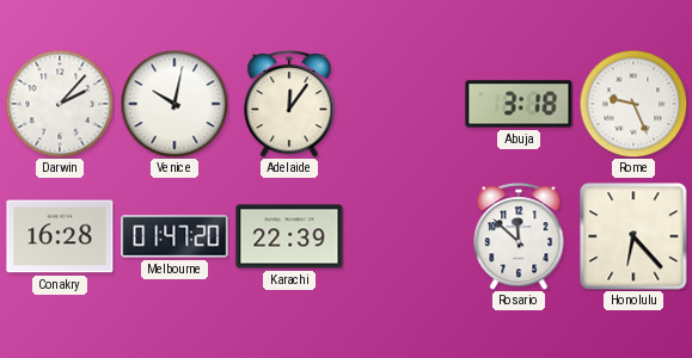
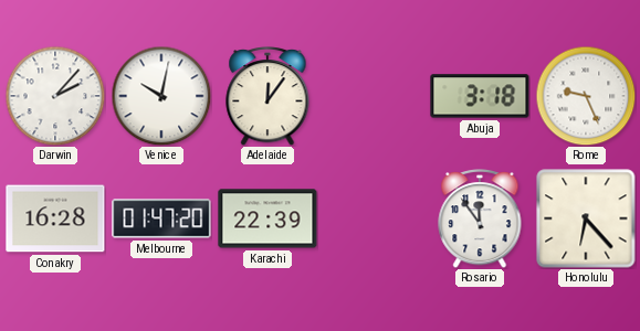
Rosario: 11:52 -> 11:54
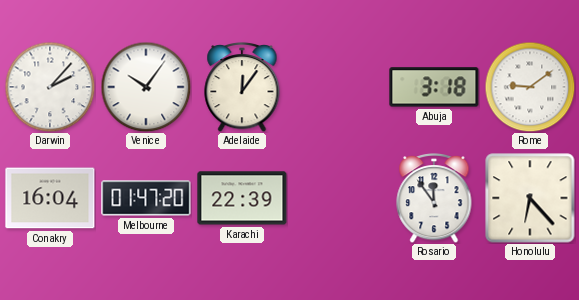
Venice: 10:02 -> 10:06
Rome: 9:26 -> 9:09
Conakry: 16:28 -> 16:04
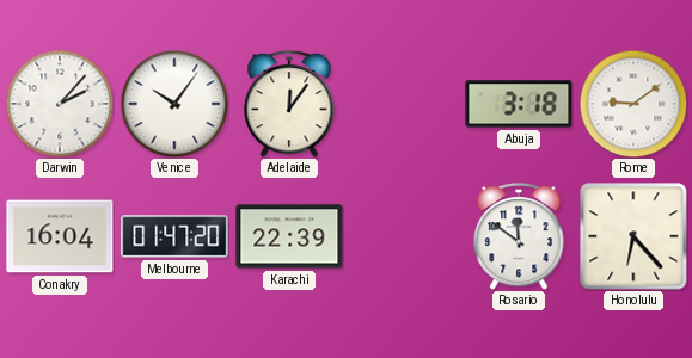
Rosario: 11:54 -> 11:51
